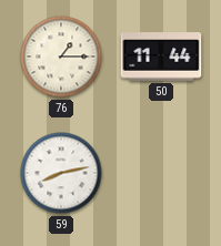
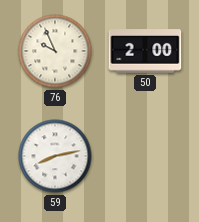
76: 1:15 -> 9:56
50: 11:44 -> 2:00
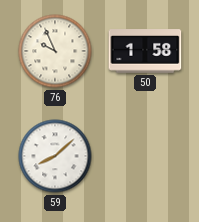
50: 2:00 -> 1:58
59: 8:13 -> 8:08
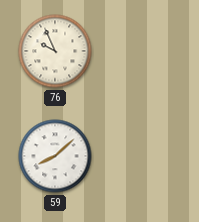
50: 1:58 -> none
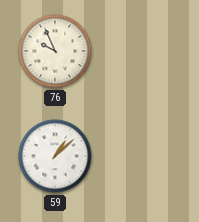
59: 8:08 -> 1:08
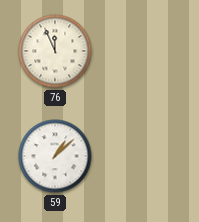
76: 9:56 -> 11:56
